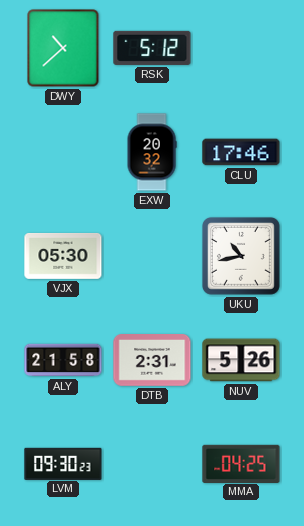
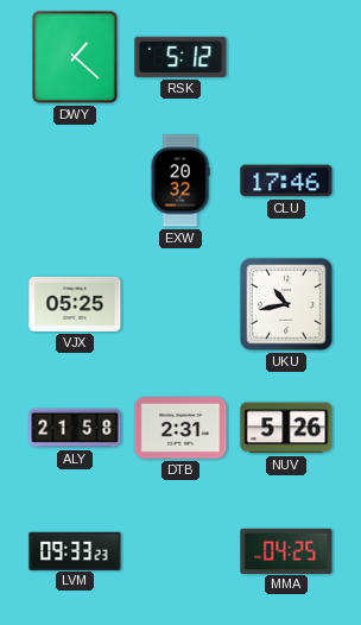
DWY: 10:38 -> 1:22
VJX: 05:30 -> 05:25
LVM: 09:30 -> 09:33
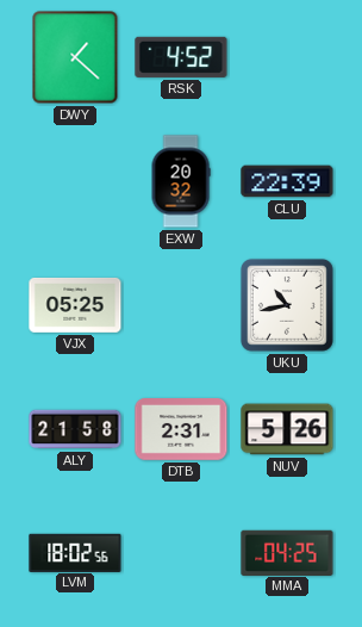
RSK: 5:12 -> 4:52
CLU: 17:46 -> 22:39
LVM: 09:33 -> 18:02
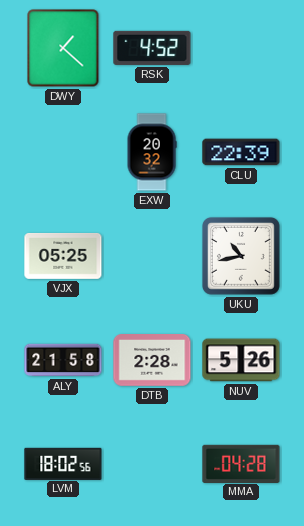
DTB: 2:31 -> 2:28
MMA: 04:25 -> 04:28
